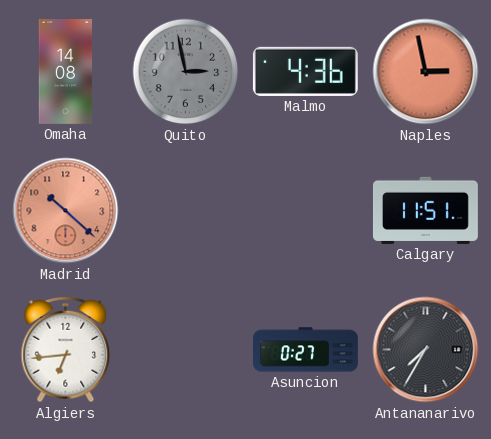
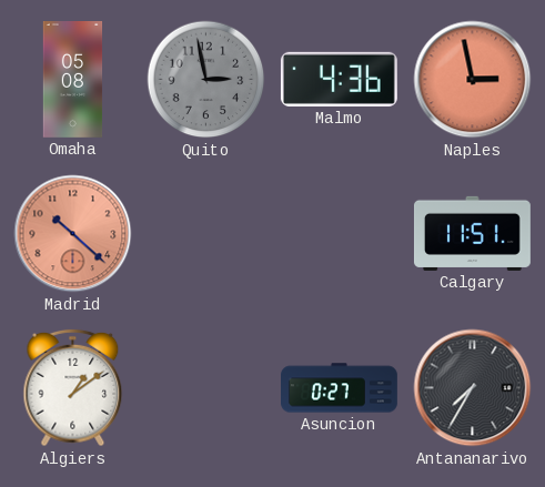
Omaha: 14:08 -> 05:08
Algiers: 6:44 -> 1:09
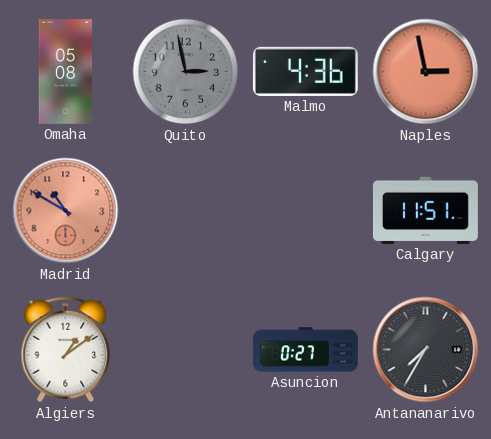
Madrid: 10:22 -> 10:50
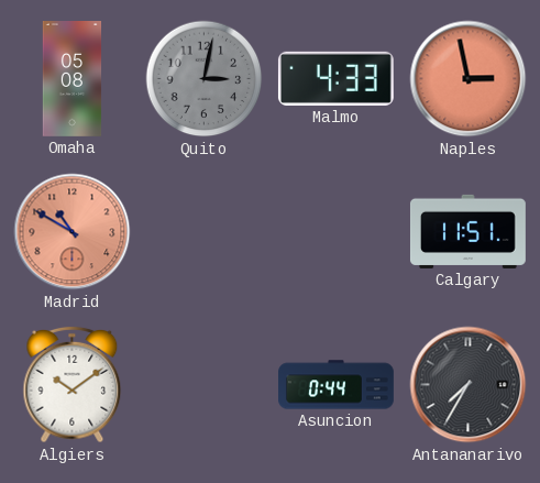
Quito: 2:58 -> 3:02
Malmo: 4:36 -> 4:33
Algiers: 1:09 -> 10:09
Asuncion: 0:27 -> 0:44
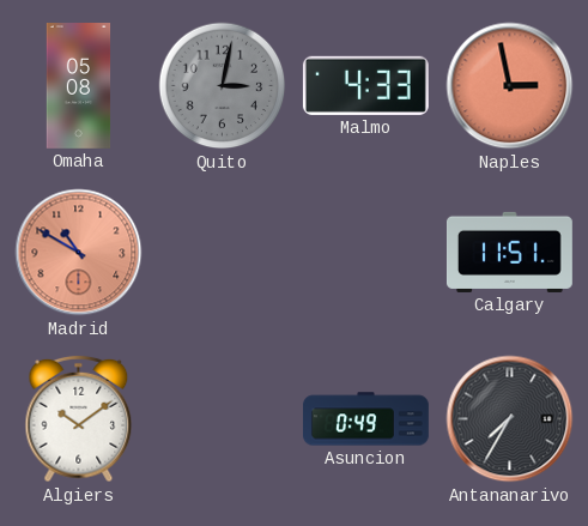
Asuncion: 0:44 -> 0:49
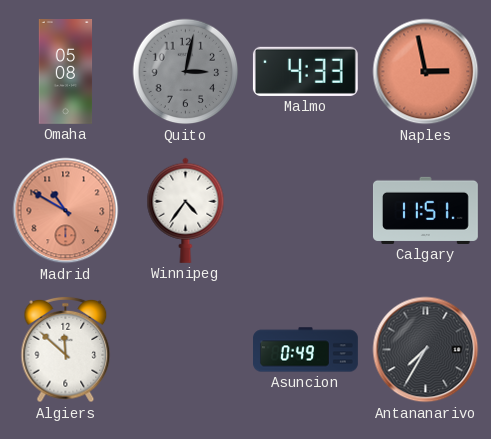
Winnipeg: none -> 4:36
Algiers: 10:09 -> 11:52
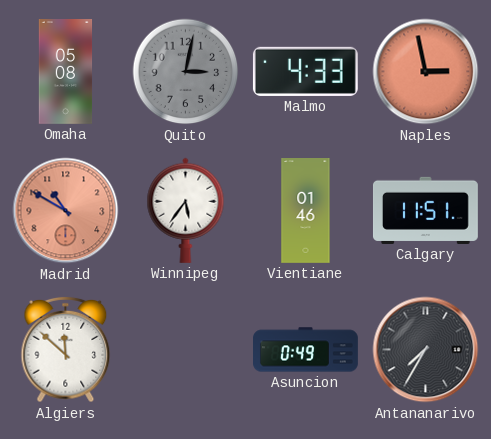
Winnipeg: 4:36 -> 5:36
Vientiane: none -> 01:46
